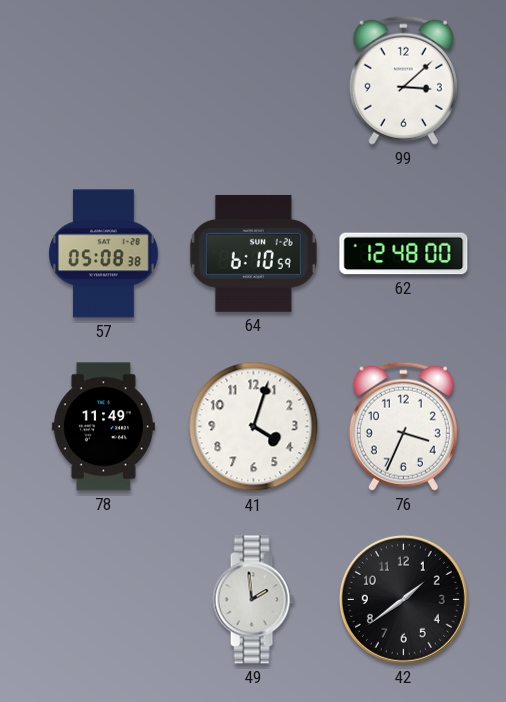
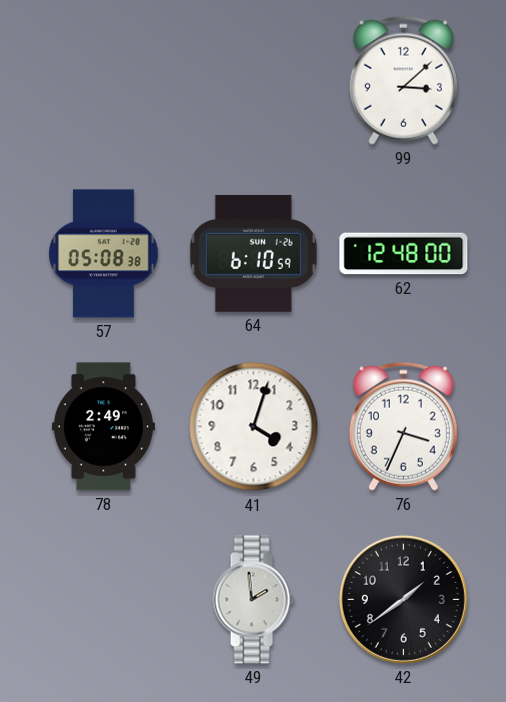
78: 11:49 -> 2:49
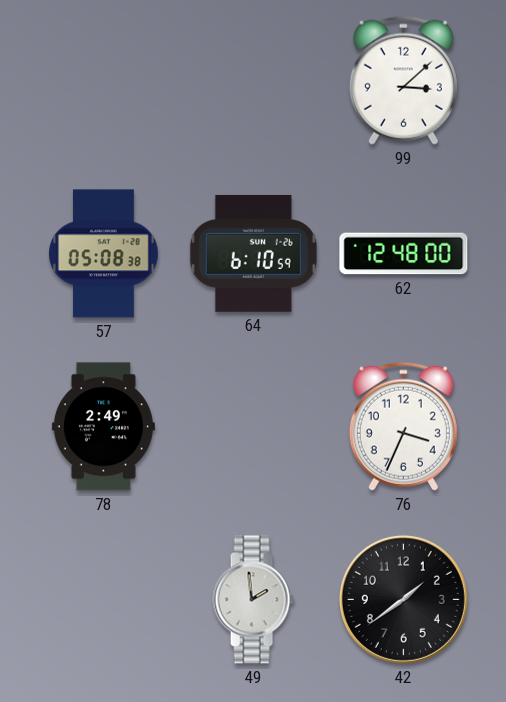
41: 4:03 -> none
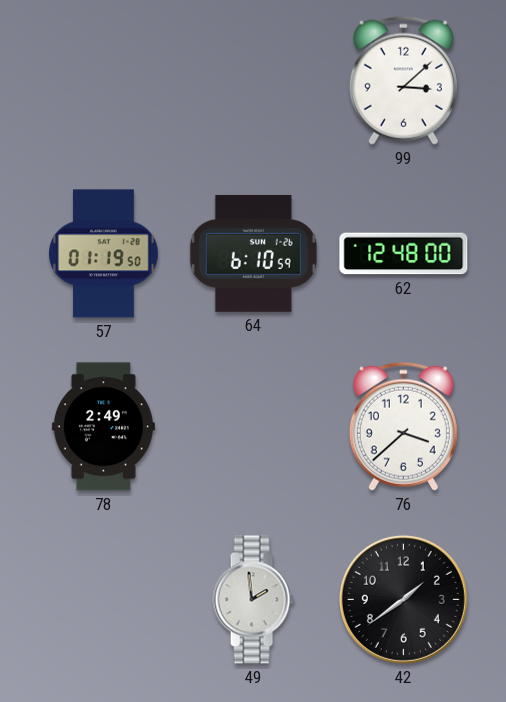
57: 05:08 -> 01:19
76: 3:34 -> 3:38
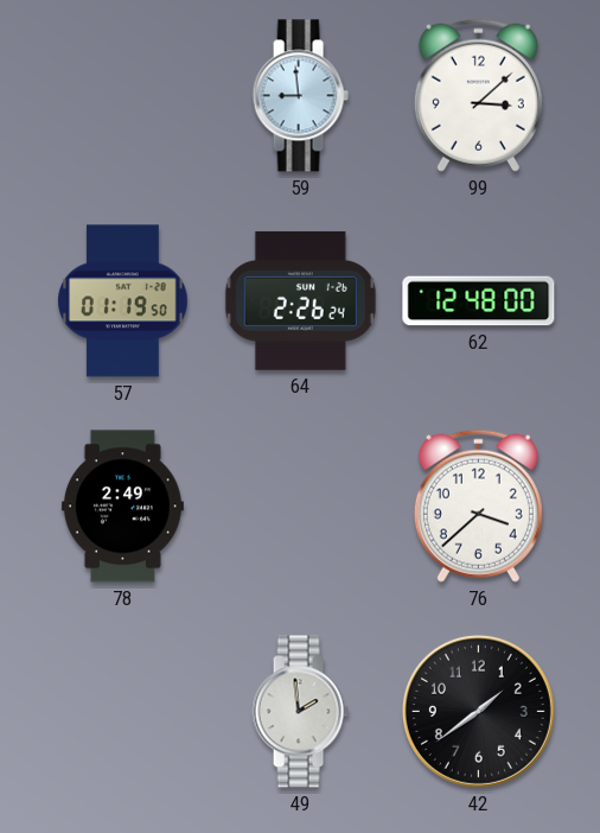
59: none -> 8:59
64: 6:10 -> 2:26
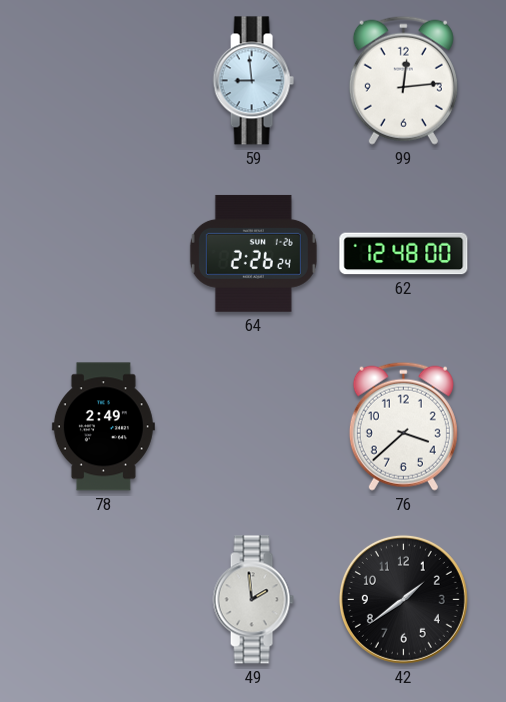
99: 3:08 -> 12:14
57: 01:19 -> none
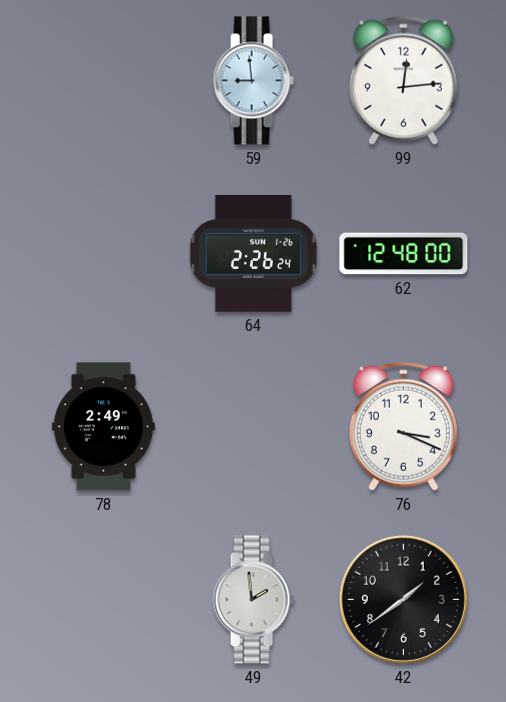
76: 3:38 -> 3:19
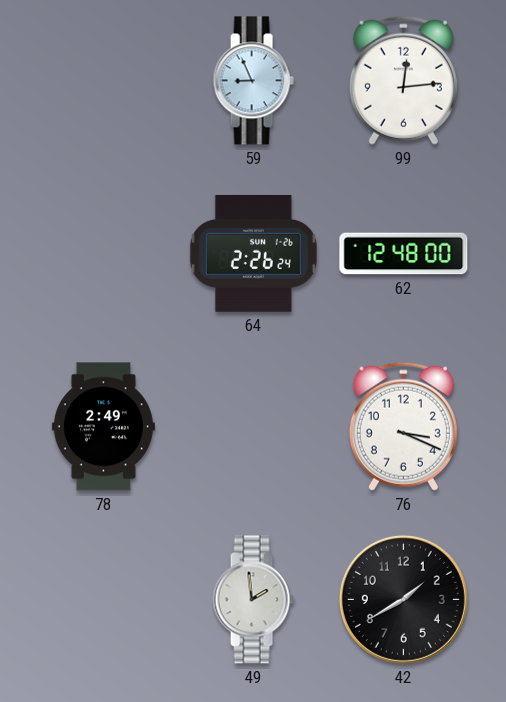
59: 8:59 -> 8:56
42: 1:39 -> 1:40
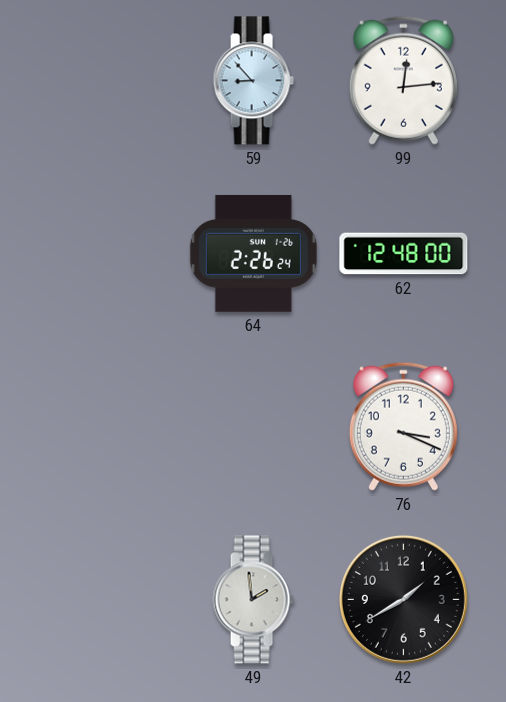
59: 8:56 -> 8:53
78: 2:49 -> none
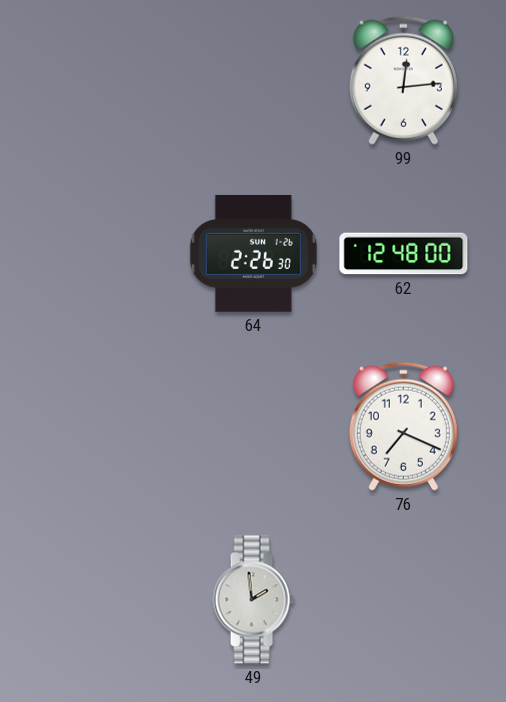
59: 8:53 -> none
64: 2:26:24 -> 2:26:30
76: 3:19 -> 7:19
42: 1:40 -> none
